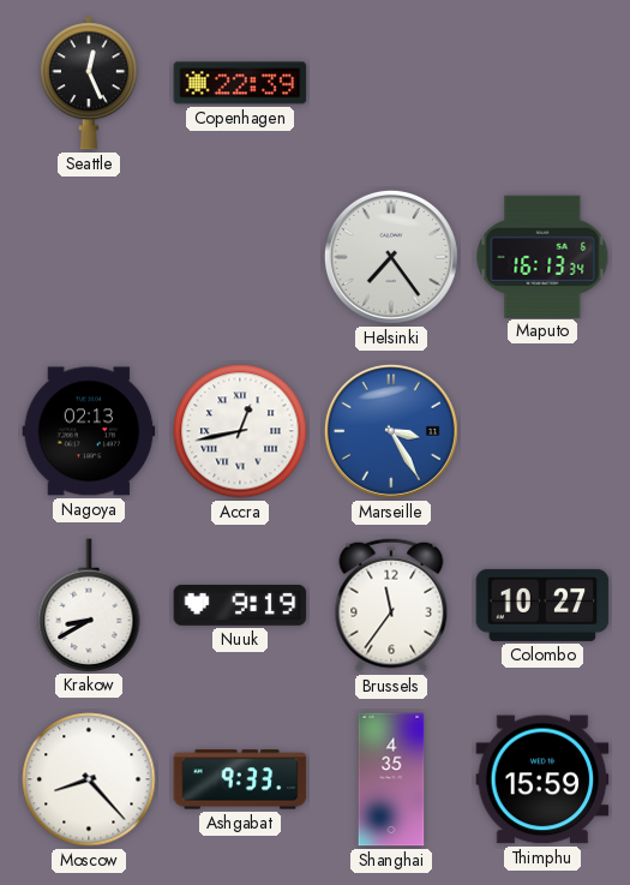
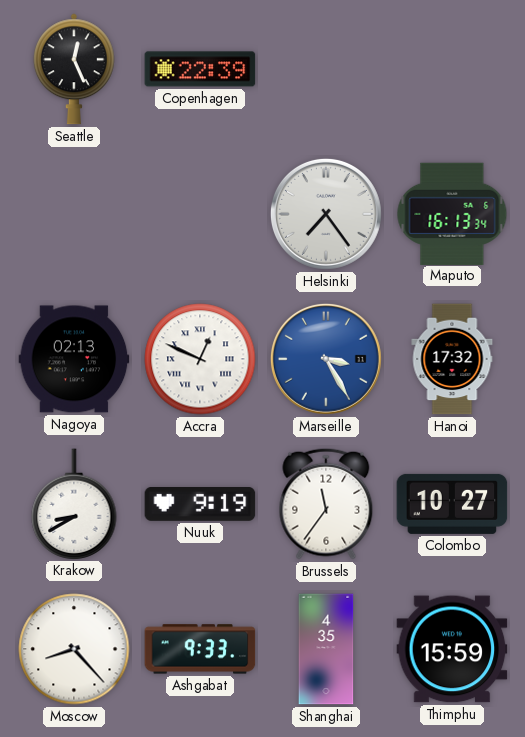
Accra: 12:43 -> 12:49
Hanoi: none -> 17:32
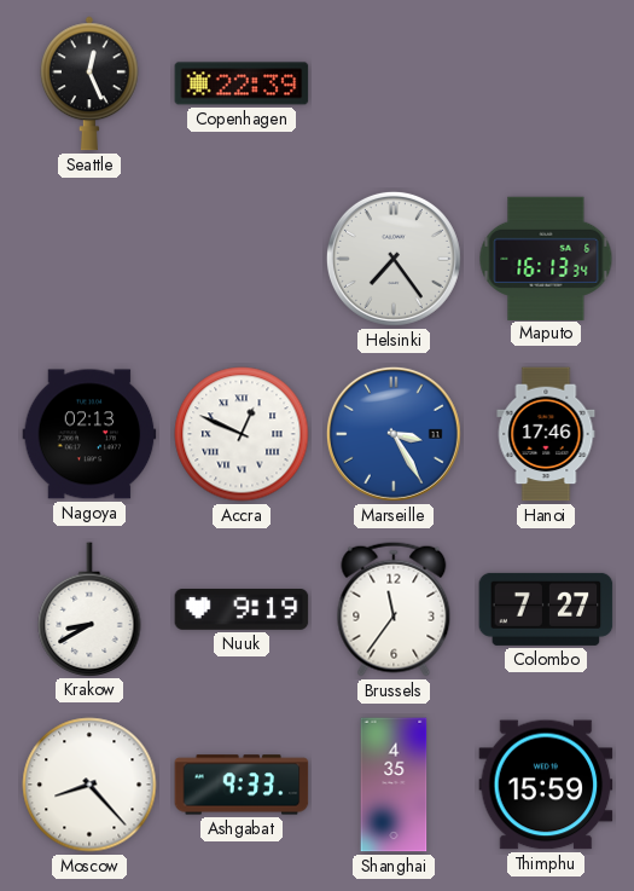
Hanoi: 17:32 -> 17:46
Colombo: 10:27 -> 7:27
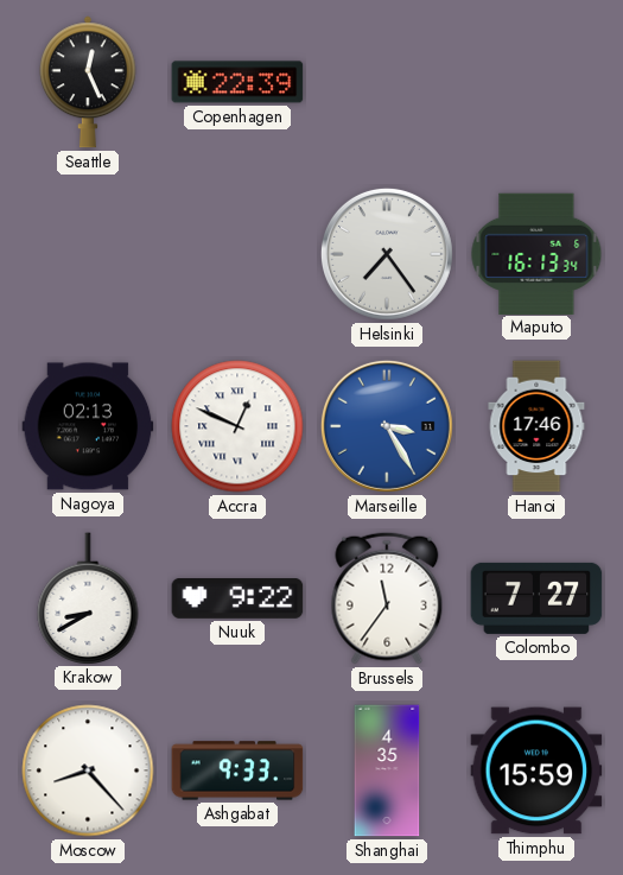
Nuuk: 9:19 -> 9:22
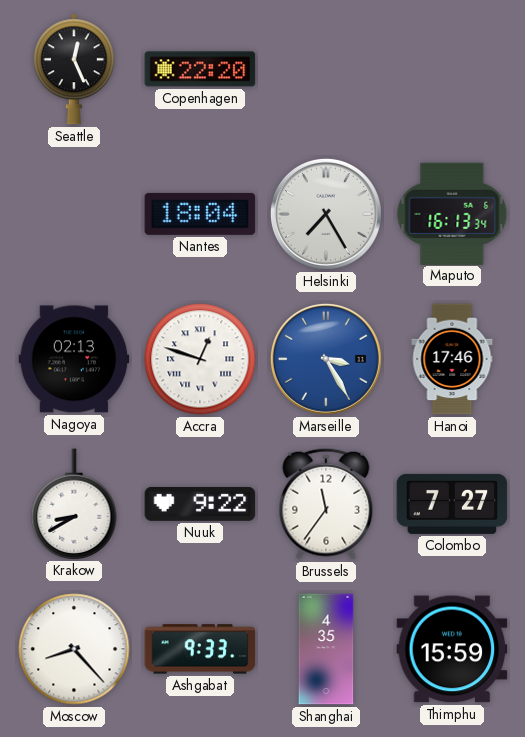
Copenhagen: 22:39 -> 22:20
Nantes: none -> 18:04
Helsinki: 7:24 -> 7:25
Accra: 12:49 -> 12:48
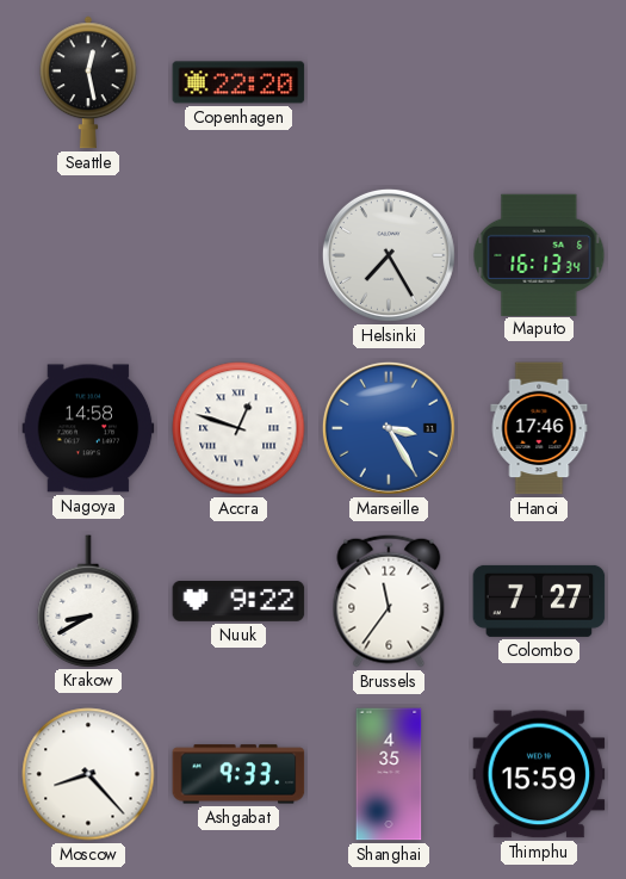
Seattle: 12:26 -> 12:28
Nantes: 18:04 -> none
Nagoya: 02:13 -> 14:58
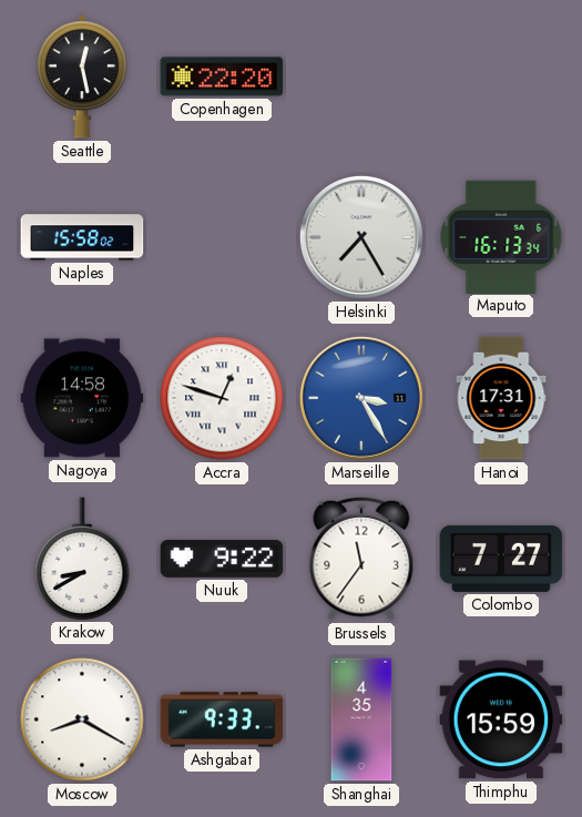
Naples: none -> 15:58
Hanoi: 17:46 -> 17:31
Moscow: 8:23 -> 8:20
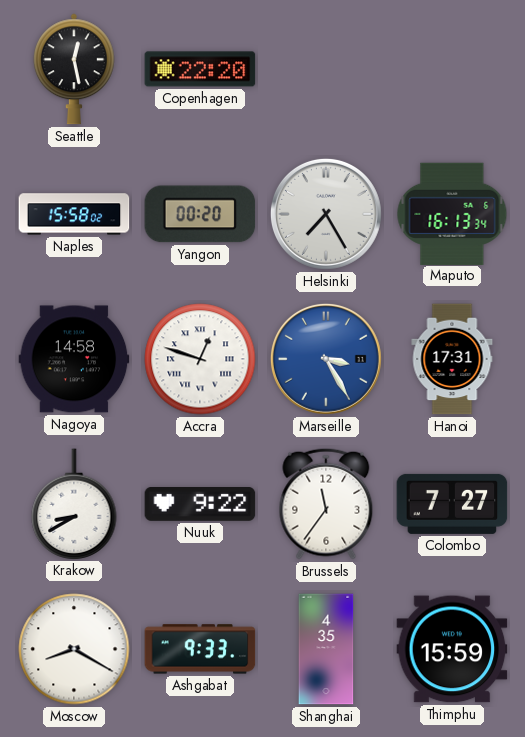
Yangon: none -> 00:20
